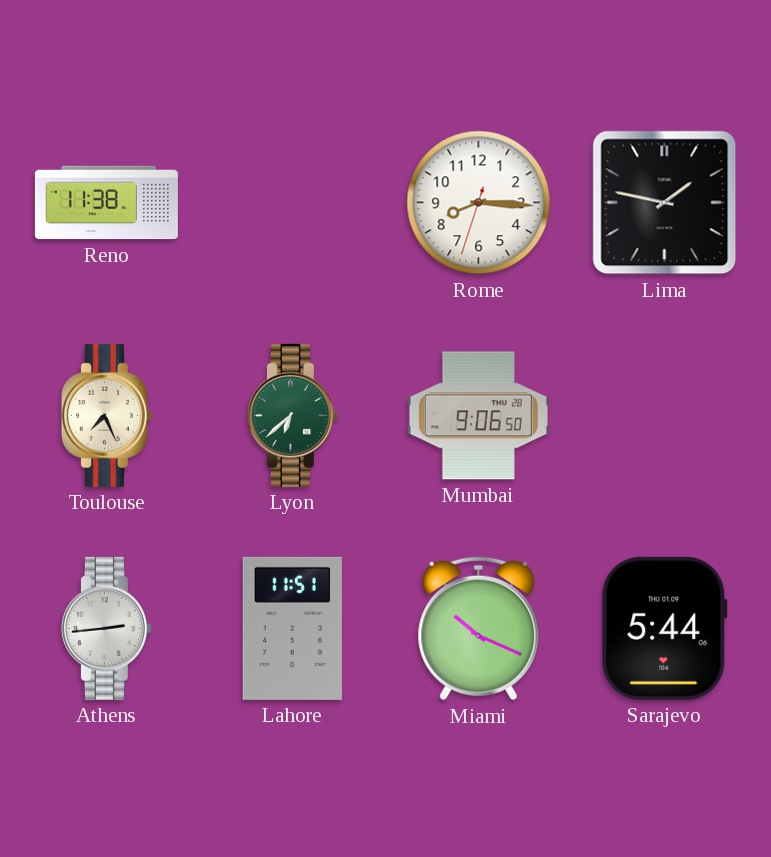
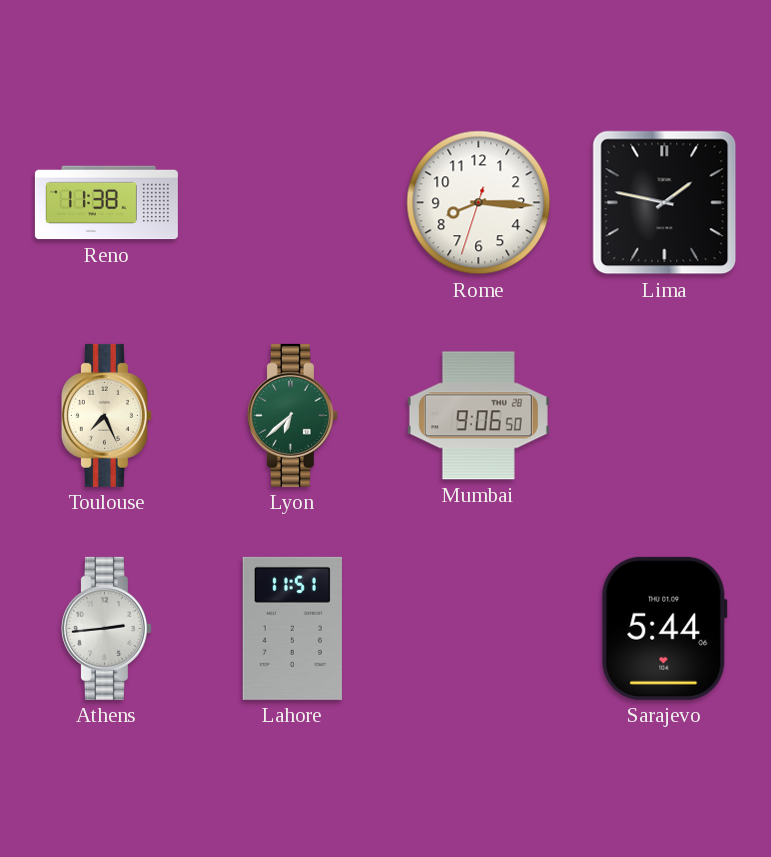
Miami: 10:19 -> none
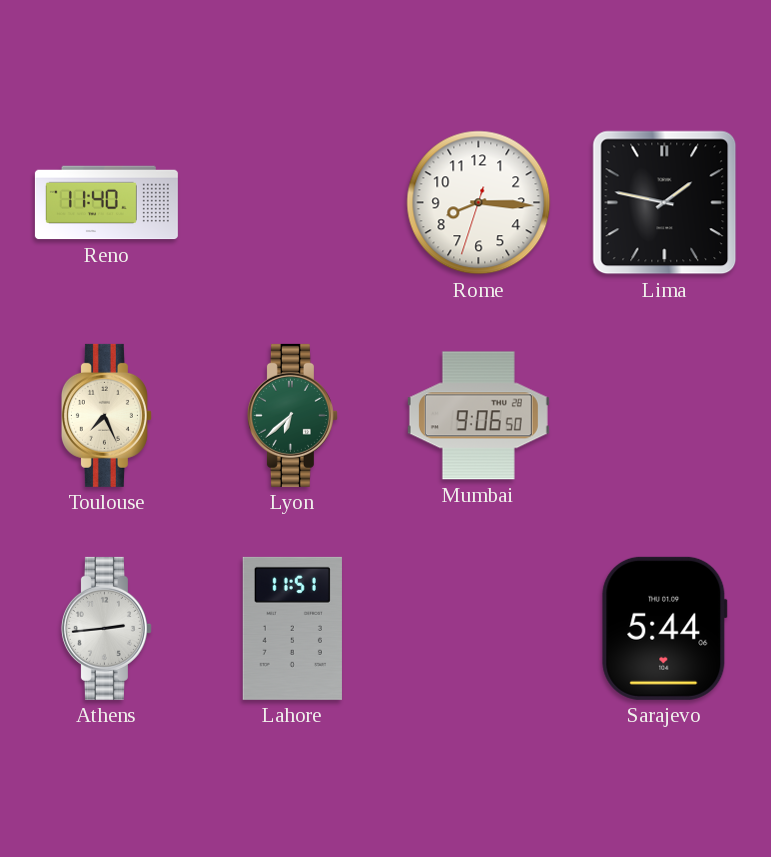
Reno: 11:38 -> 11:40
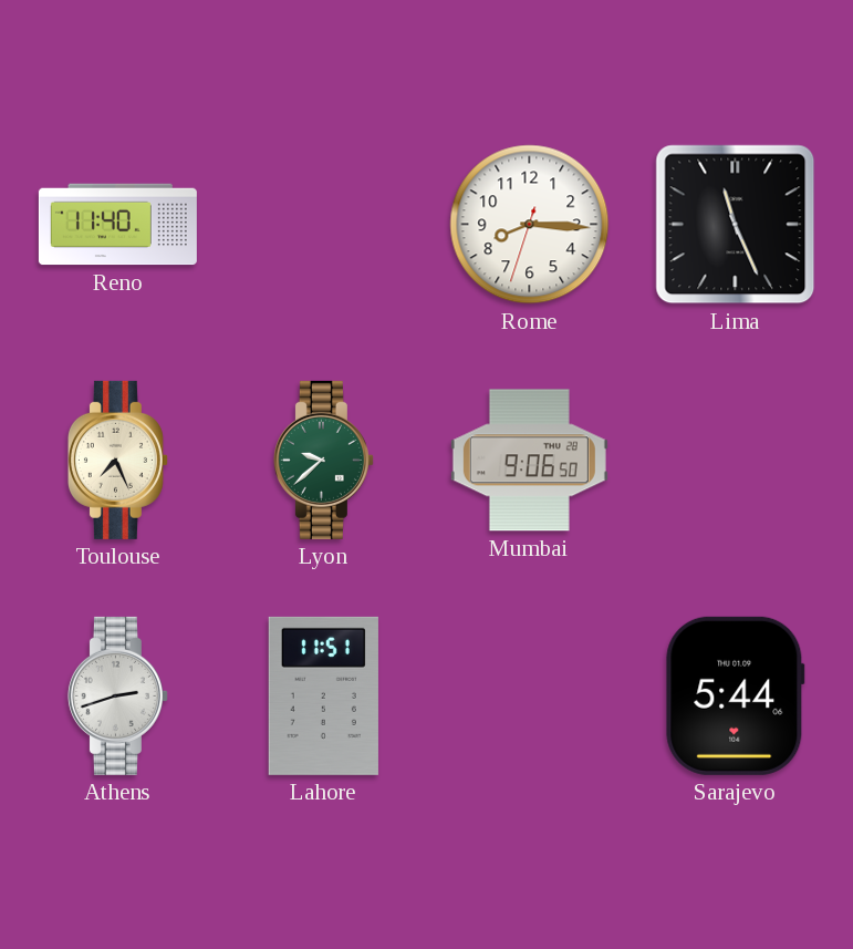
Lima: 1:47 -> 11:26
Lyon: 6:38 -> 9:38
Athens: 2:44 -> 2:42
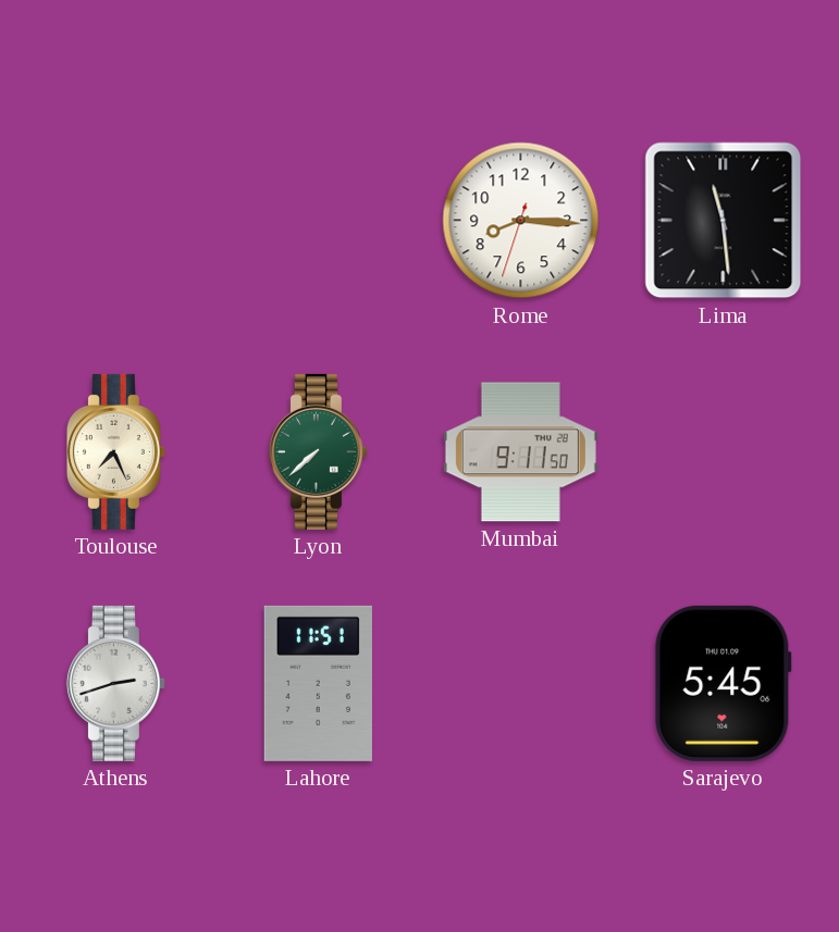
Reno: 11:40 -> none
Lima: 11:26 -> 11:29
Lyon: 9:38 -> 7:38
Mumbai: 9:06 -> 9:11
Sarajevo: 5:44 -> 5:45
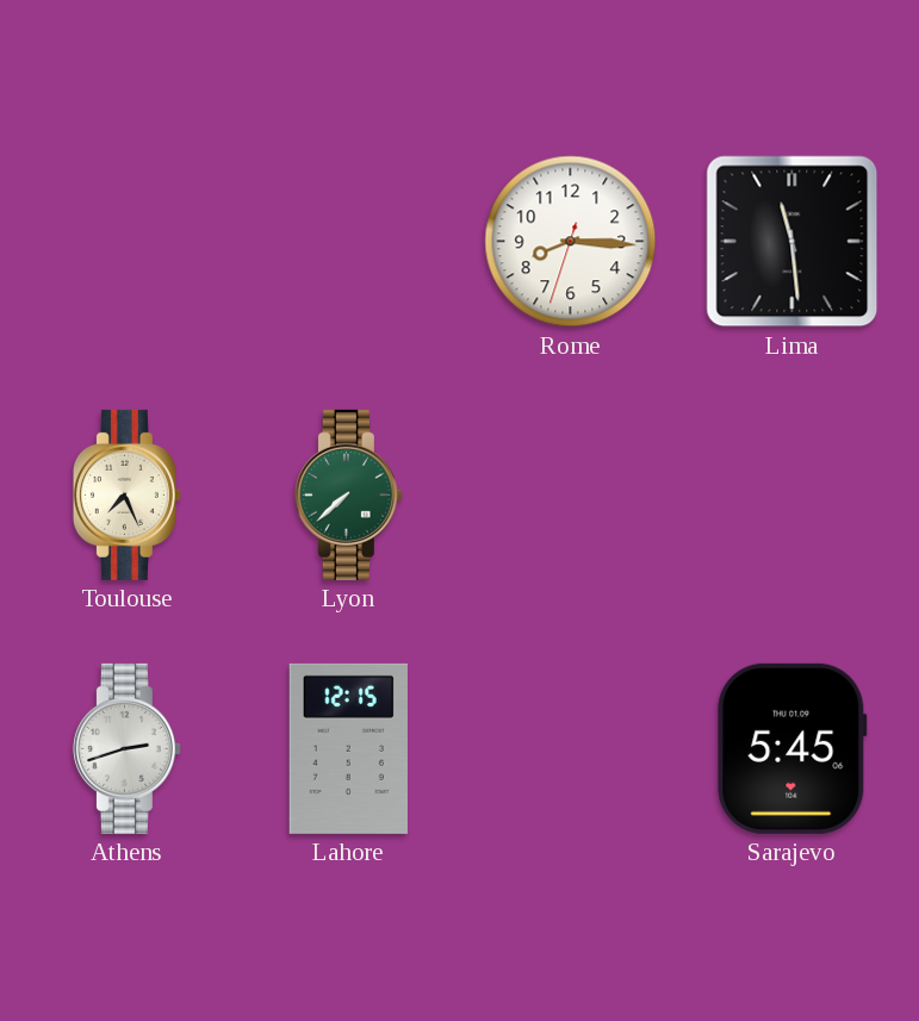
Mumbai: 9:11 -> none
Lahore: 11:51 -> 12:15
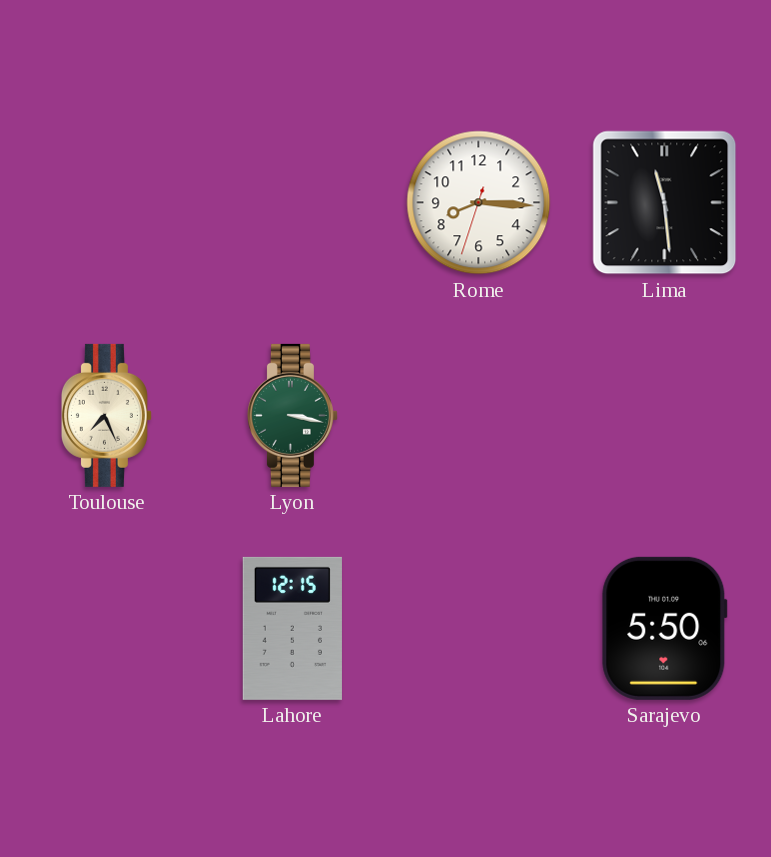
Lyon: 7:38 -> 3:17
Athens: 2:42 -> none
Sarajevo: 5:45 -> 5:50
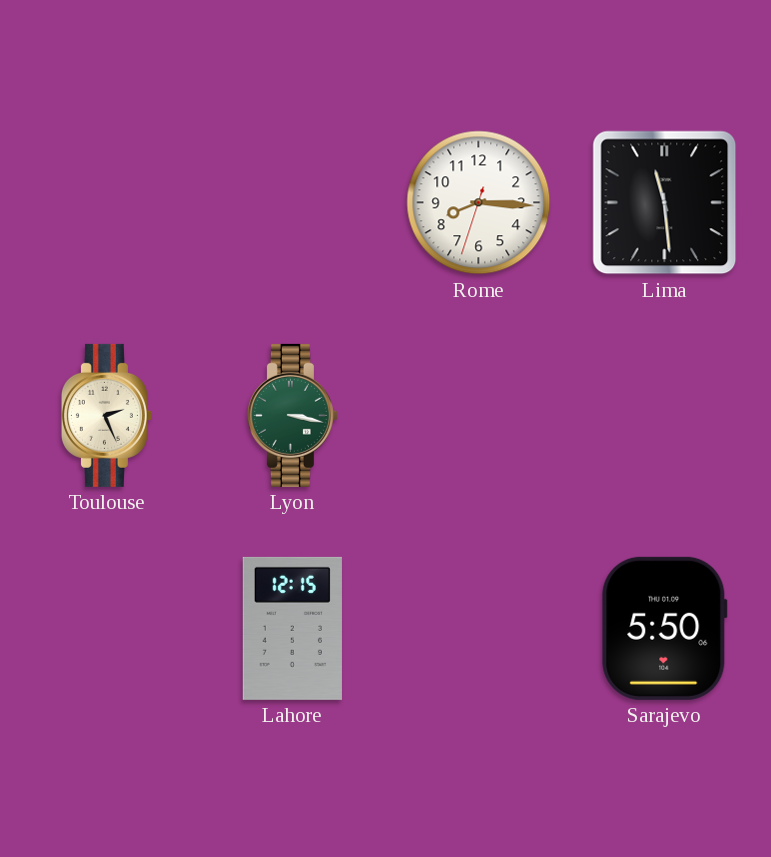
Toulouse: 7:26 -> 2:26
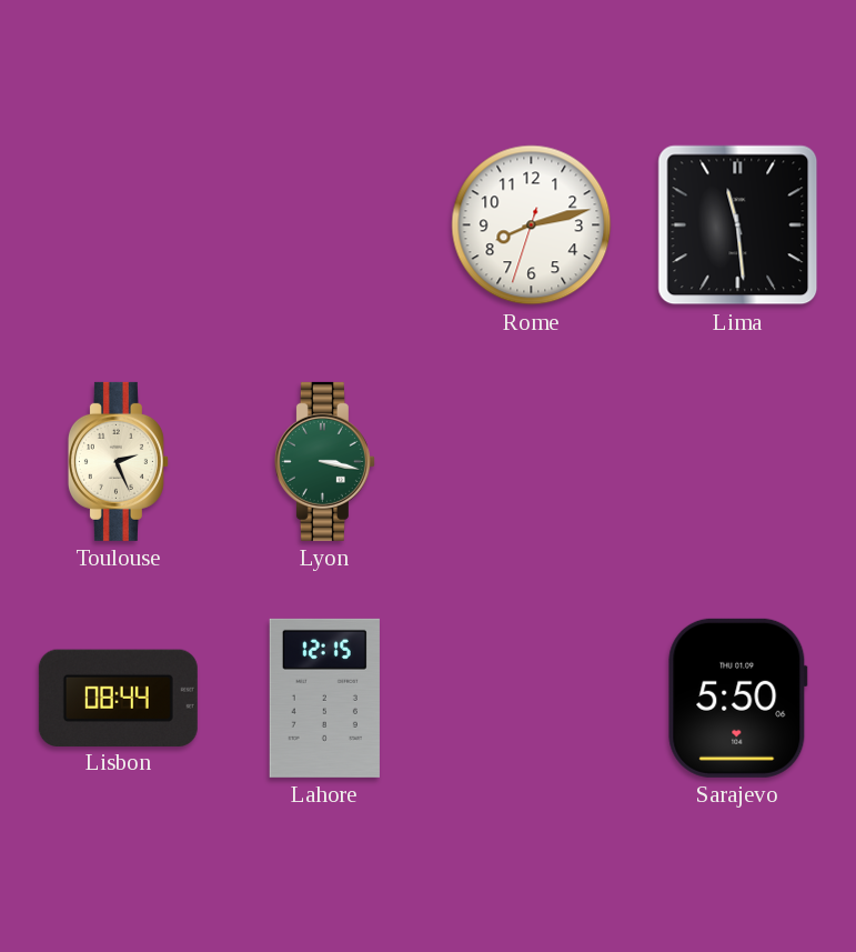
Rome: 8:15 -> 8:12
Lisbon: none -> 08:44
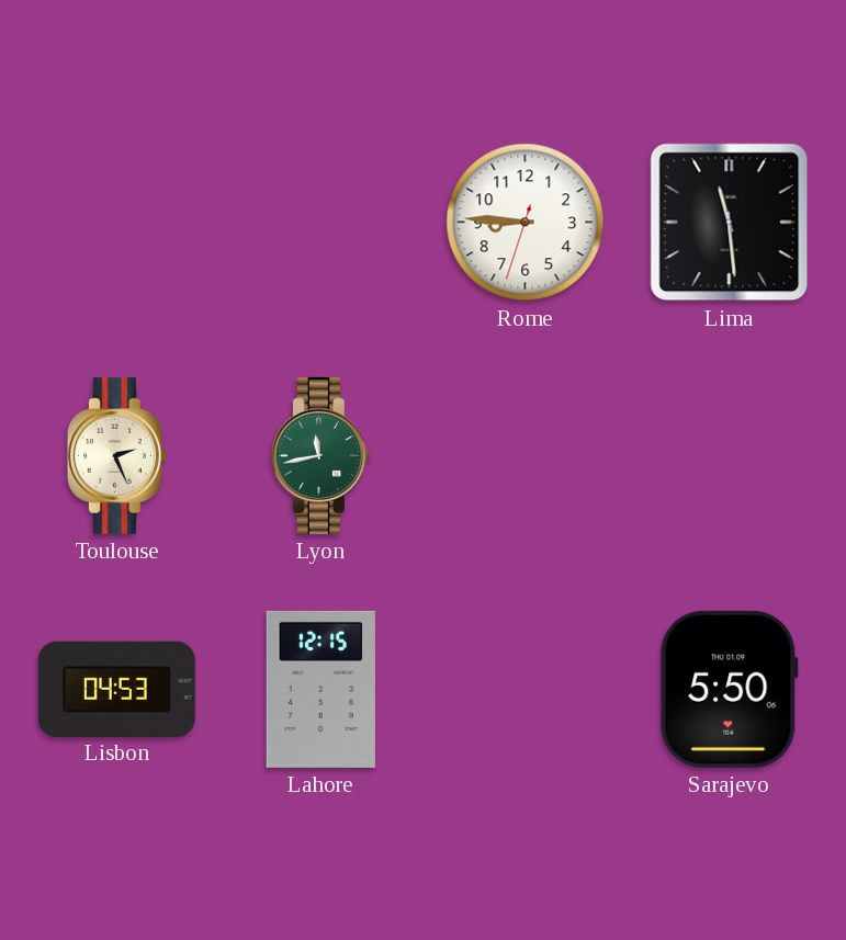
Rome: 8:12 -> 8:45
Lyon: 3:17 -> 11:43
Lisbon: 08:44 -> 04:53
